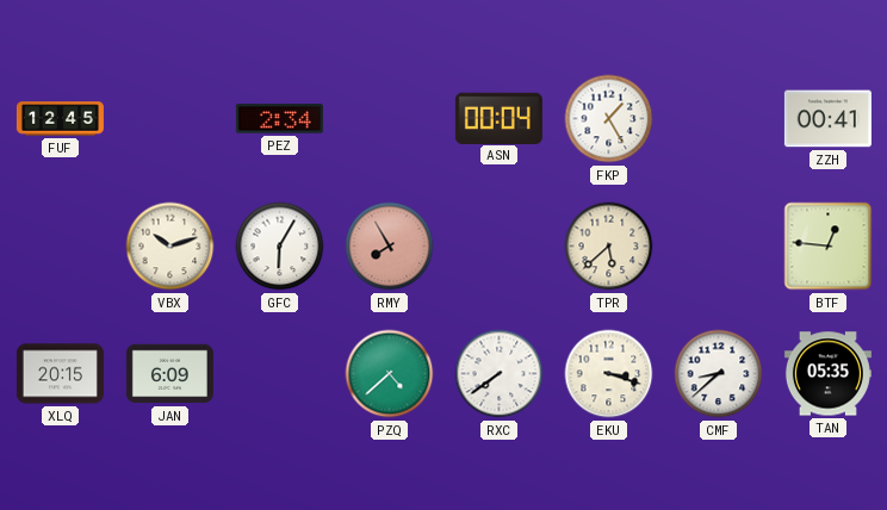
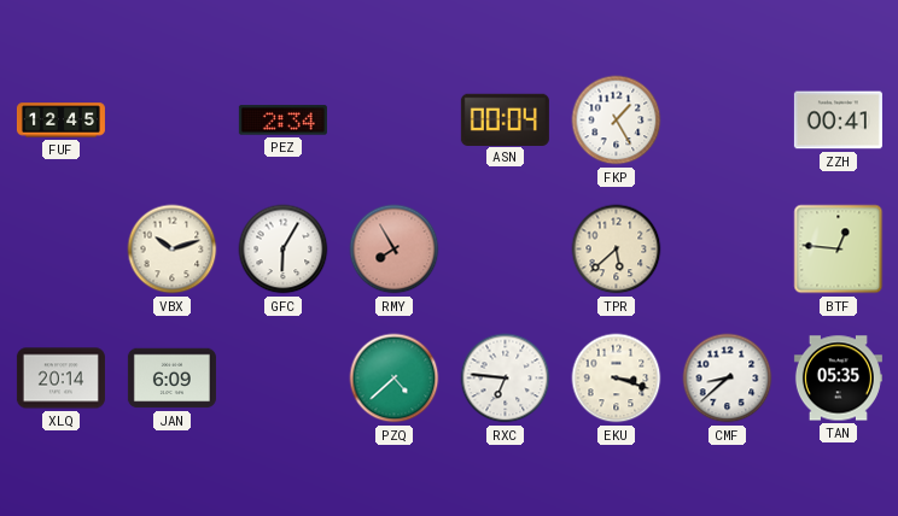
XLQ: 20:15 -> 20:14
RXC: 7:39 -> 6:46
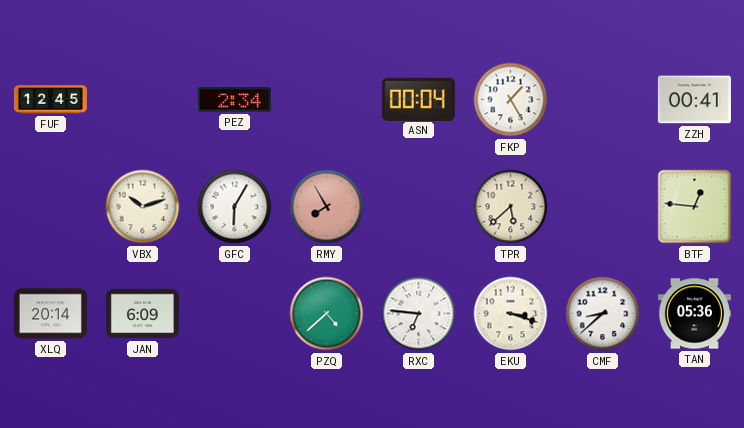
TAN: 05:35 -> 05:36
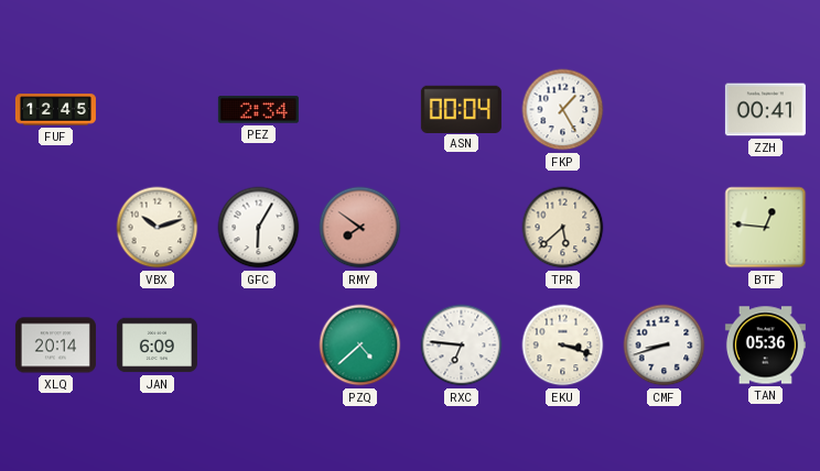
RMY: 7:55 -> 7:51
CMF: 8:38 -> 8:42
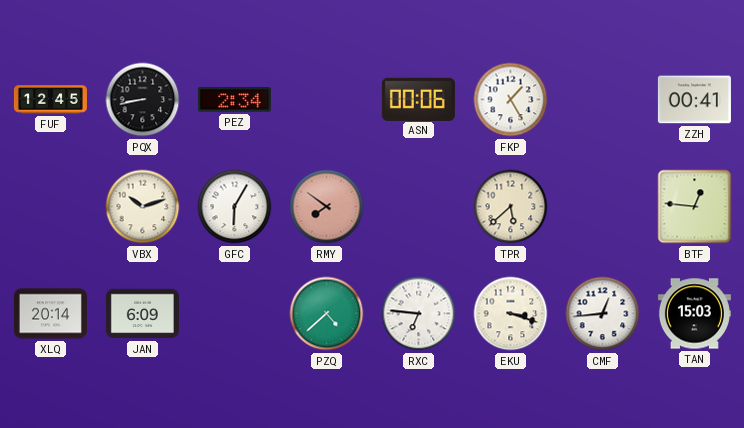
PQX: none -> 8:43
ASN: 00:04 -> 00:06
CMF: 8:42 -> 12:44
TAN: 05:36 -> 15:03
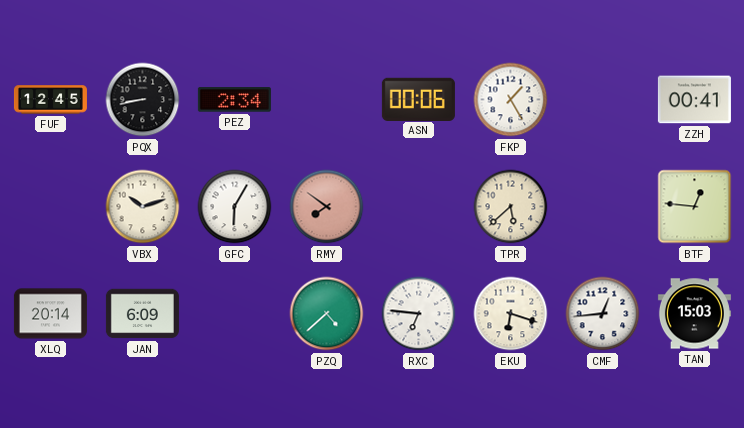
EKU: 3:18 -> 6:18
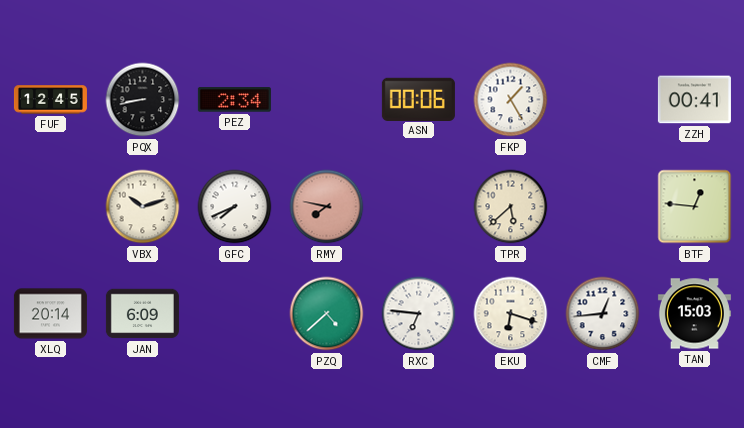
GFC: 6:05 -> 7:41
RMY: 7:51 -> 7:47
